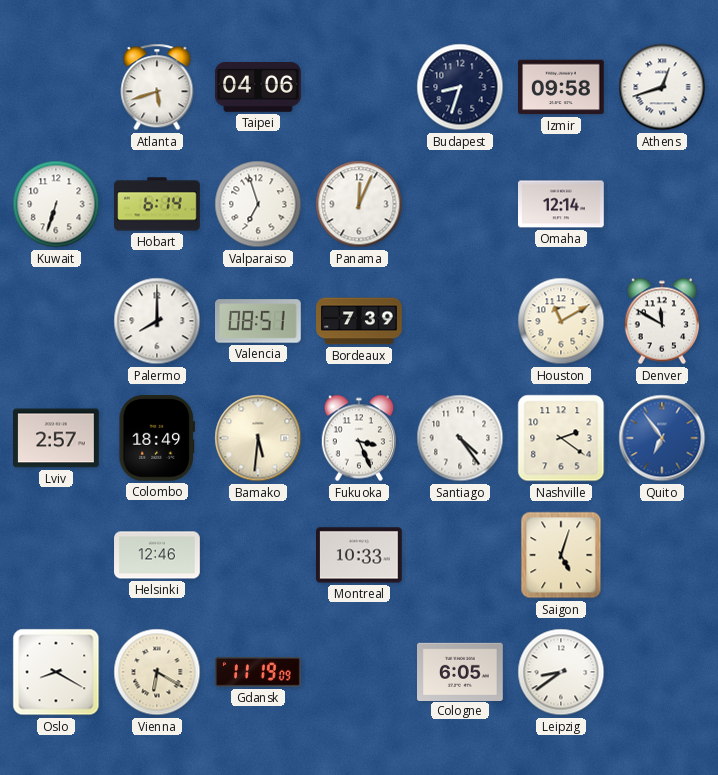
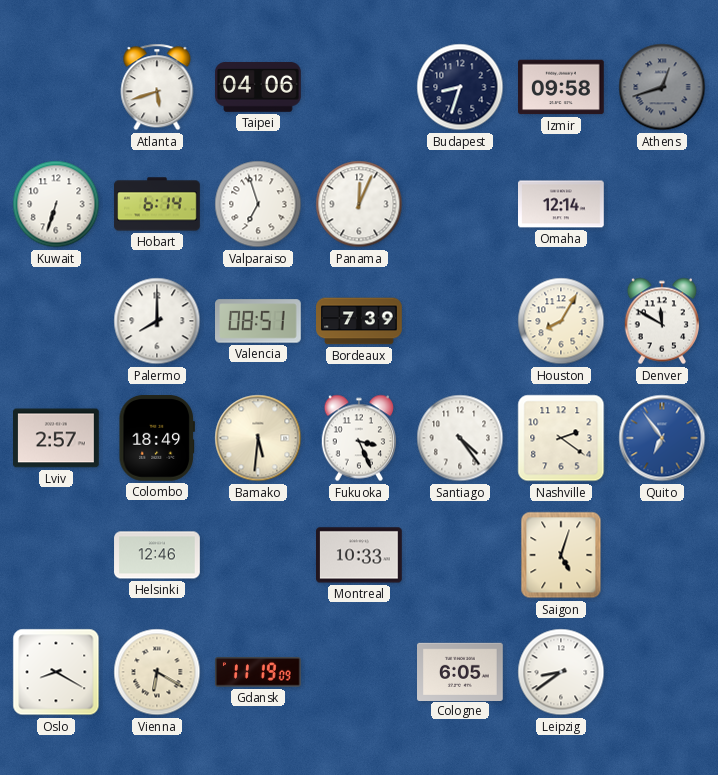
Athens dial: white -> grey
Houston: 11:10 -> 8:05
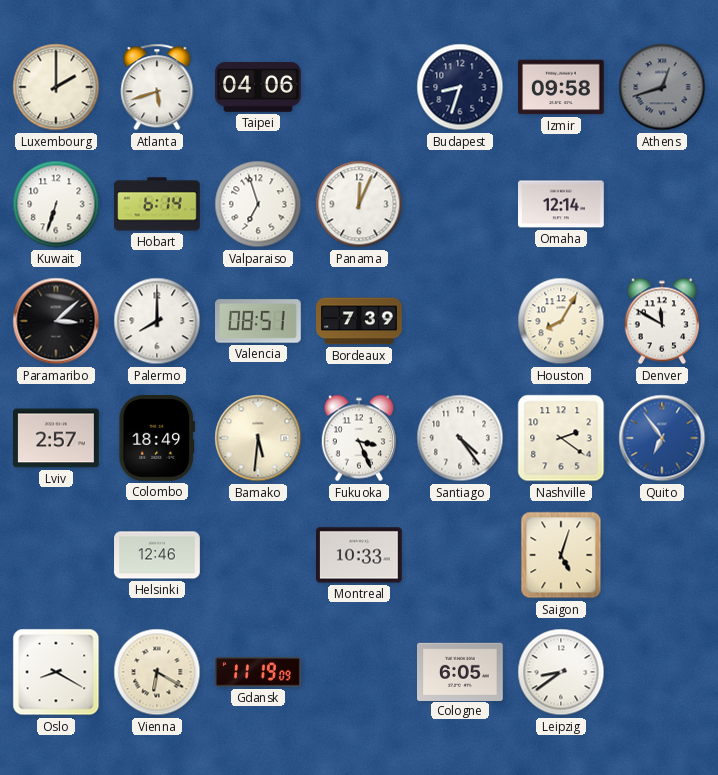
Luxembourg: none -> 2:00
Paramaribo: none -> 3:08
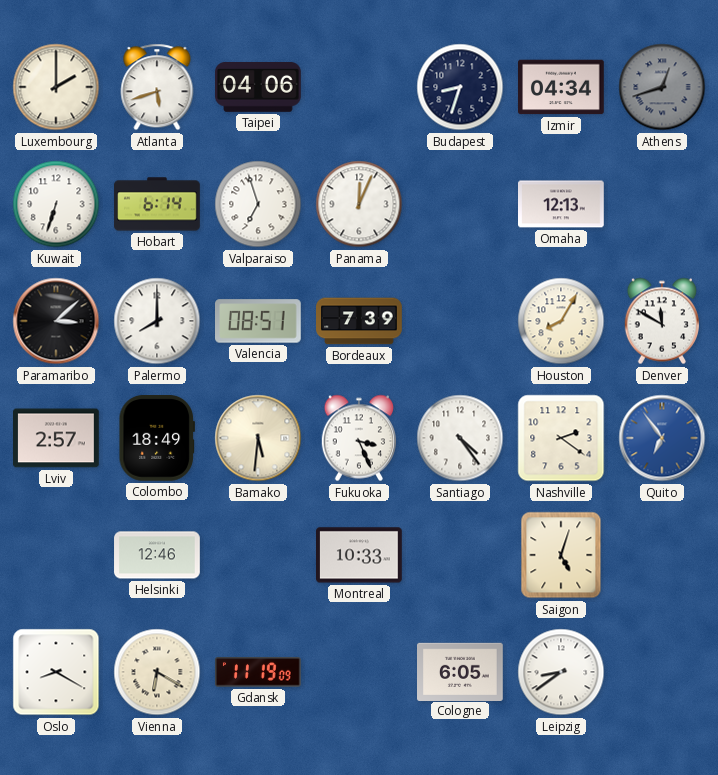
Izmir: 09:58 -> 04:34
Omaha: 12:14 -> 12:13
